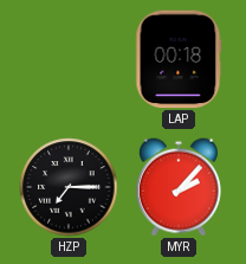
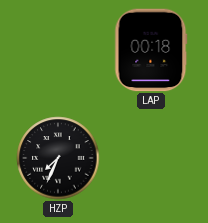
HZP: 7:15 -> 7:34
MYR: 2:07 -> none
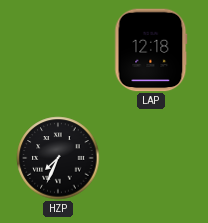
LAP: 00:18 -> 12:18
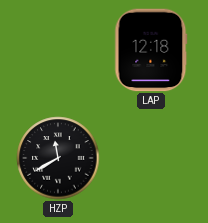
HZP: 7:34 -> 11:40
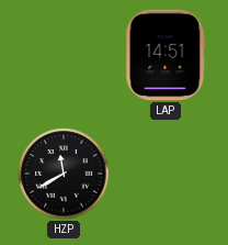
LAP: 12:18 -> 14:51
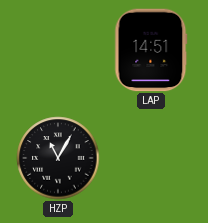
HZP: 11:40 -> 11:05
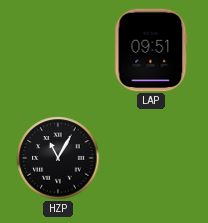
LAP: 14:51 -> 09:51
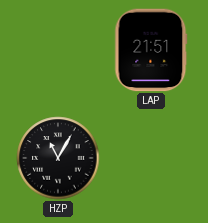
LAP: 09:51 -> 21:51
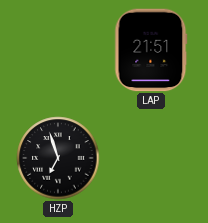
HZP: 11:05 -> 6:57
